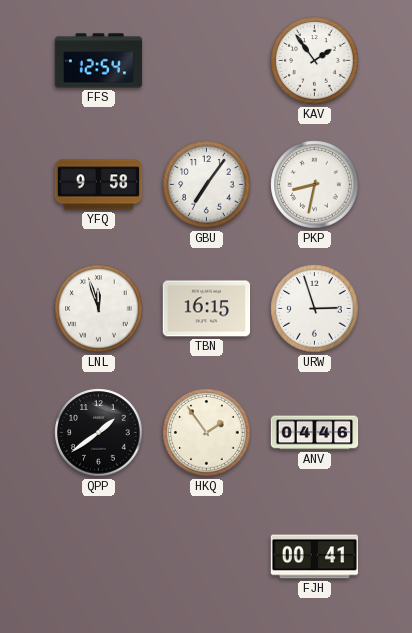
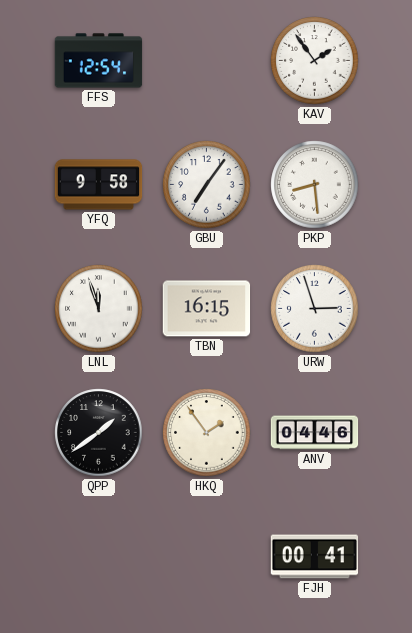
PKP: 8:32 -> 8:29
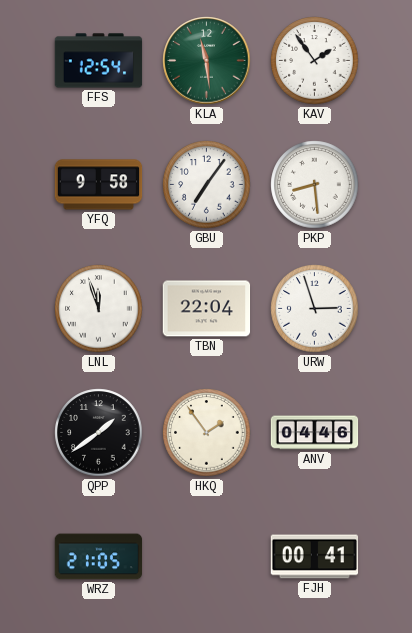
KLA: none -> 11:29
TBN: 16:15 -> 22:04
WRZ: none -> 21:05
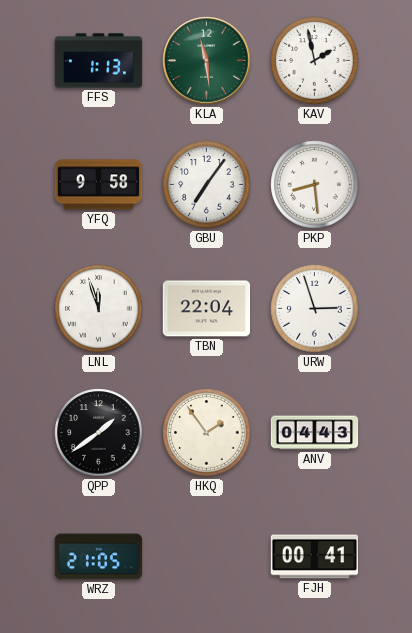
FFS: 12:54 -> 1:13
KAV: 1:54 -> 1:58
ANV: 04:46 -> 04:43
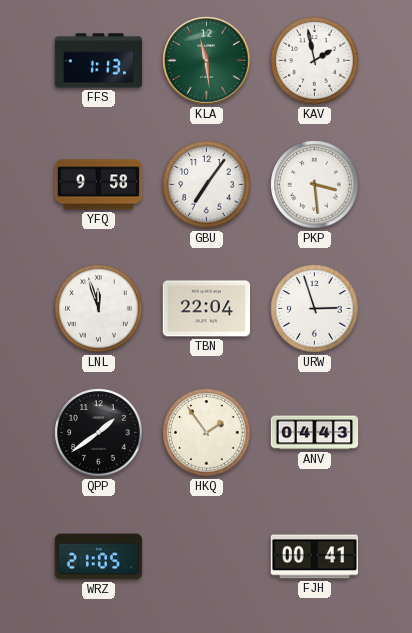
PKP: 8:29 -> 3:29
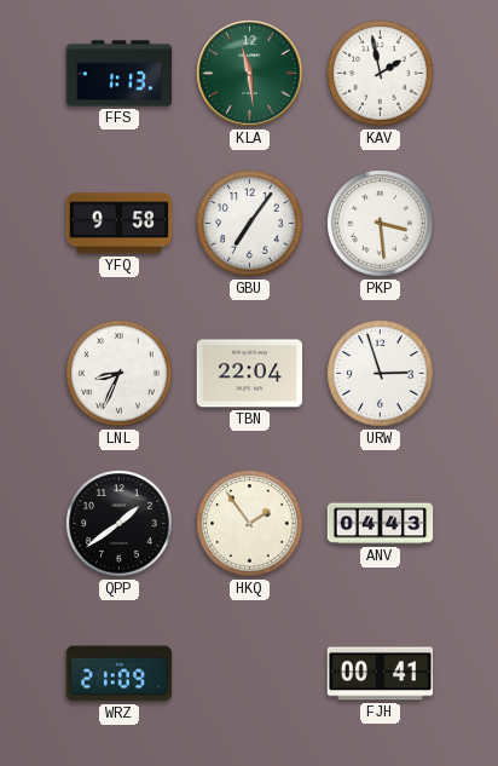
LNL: 11:57 -> 8:34
WRZ: 21:05 -> 21:09
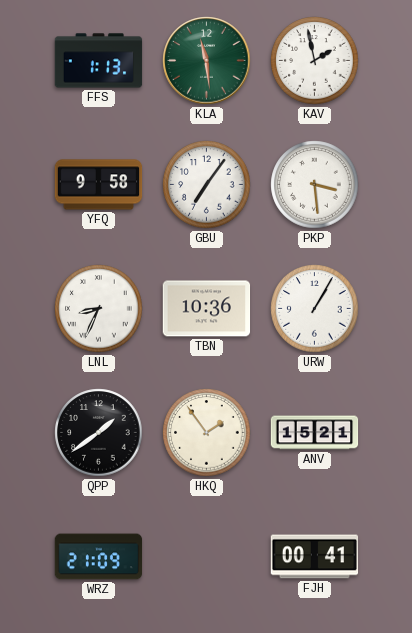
TBN: 22:04 -> 10:36
URW: 2:57 -> 1:05
ANV: 04:43 -> 15:21
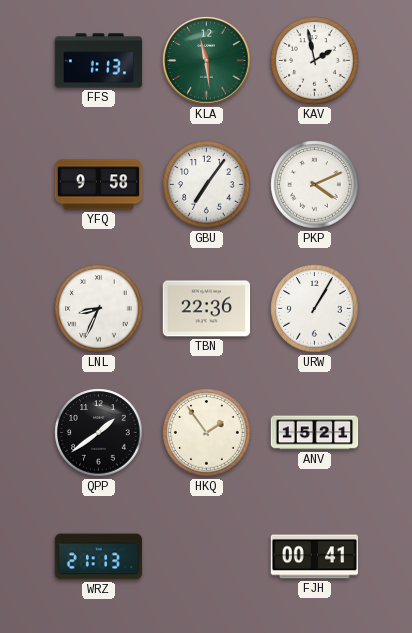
PKP: 3:29 -> 4:11
TBN: 10:36 -> 22:36
WRZ: 21:09 -> 21:13
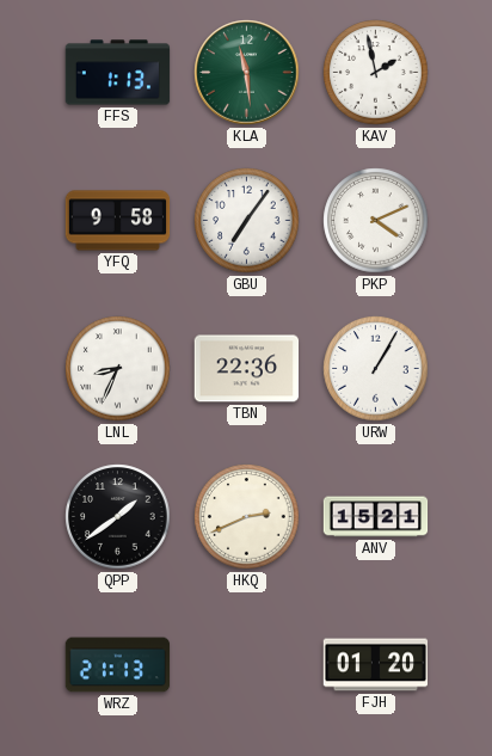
HKQ: 1:54 -> 2:41
FJH: 00:41 -> 01:20
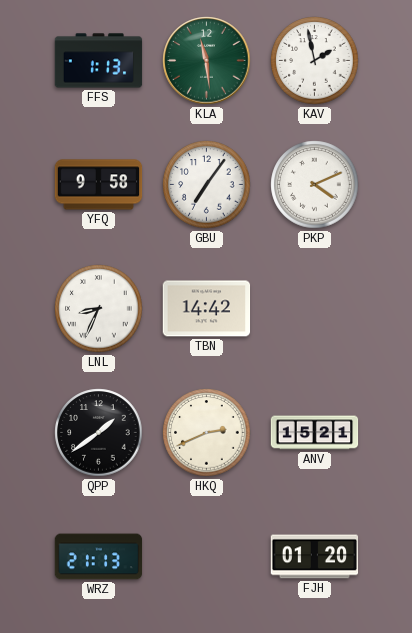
TBN: 22:36 -> 14:42
URW: 1:05 -> none
